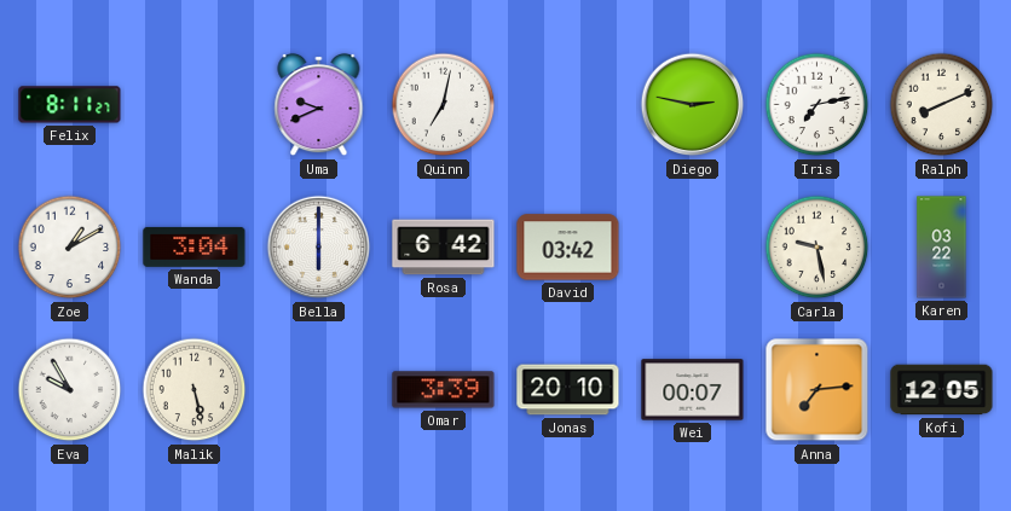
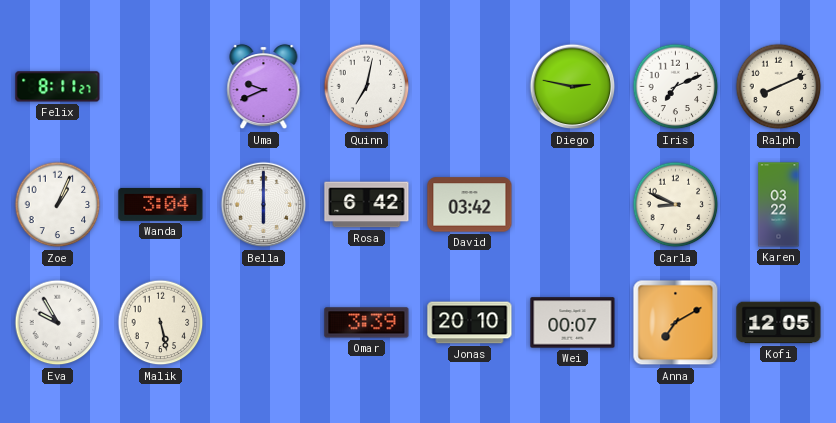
Iris: 7:13 -> 7:11
Zoe: 1:10 -> 1:04
Carla: 9:28 -> 8:49
Anna: 7:14 -> 7:10
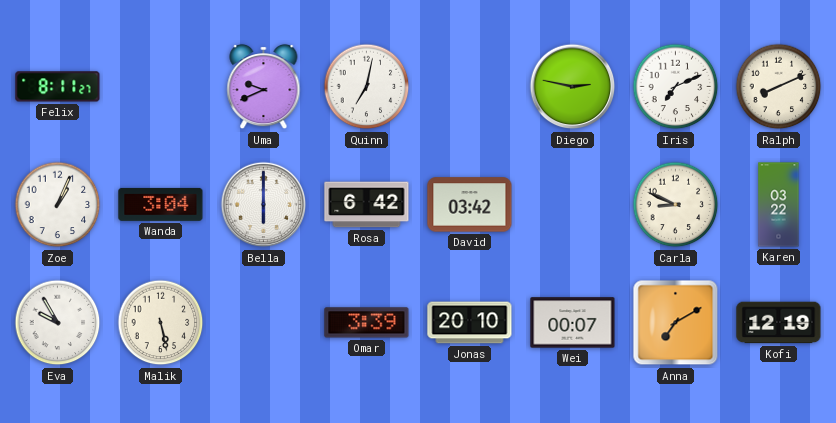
Kofi: 12:05 -> 12:19
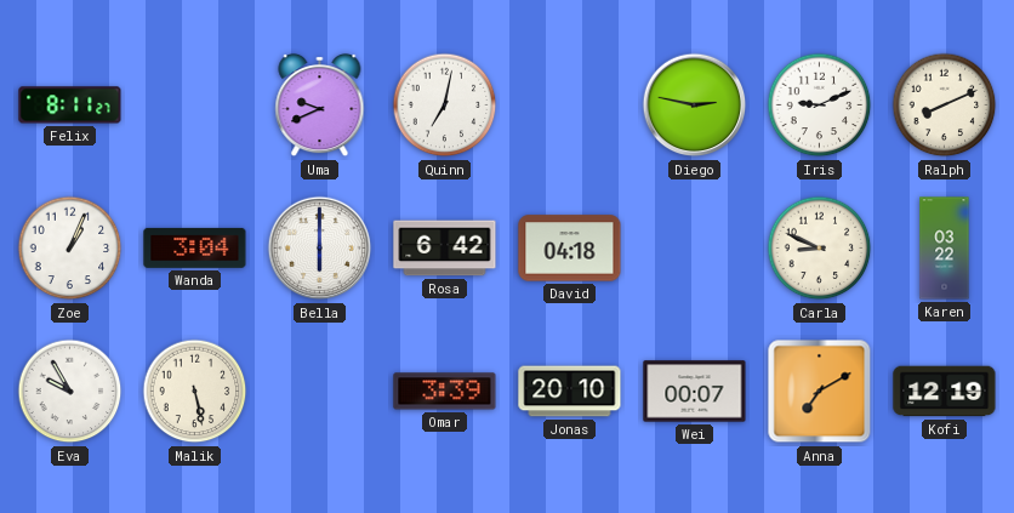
Iris: 7:11 -> 9:11
David: 03:42 -> 04:18
